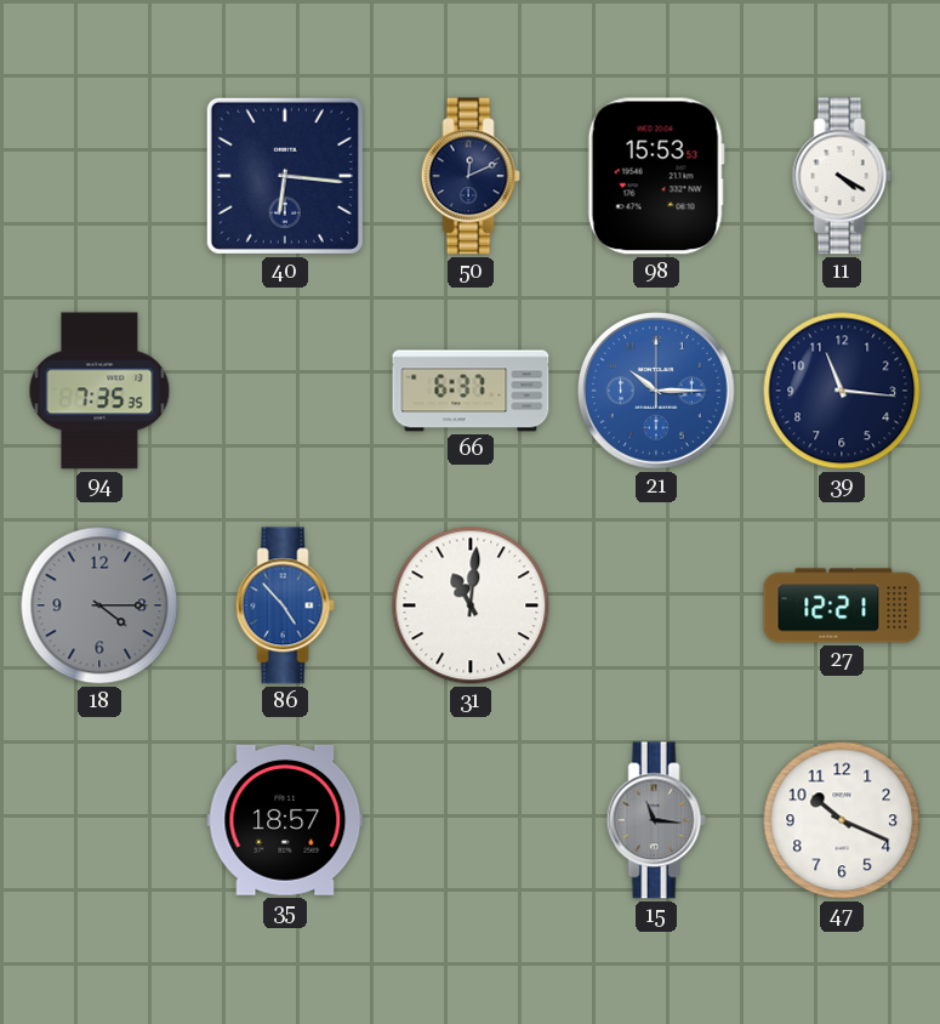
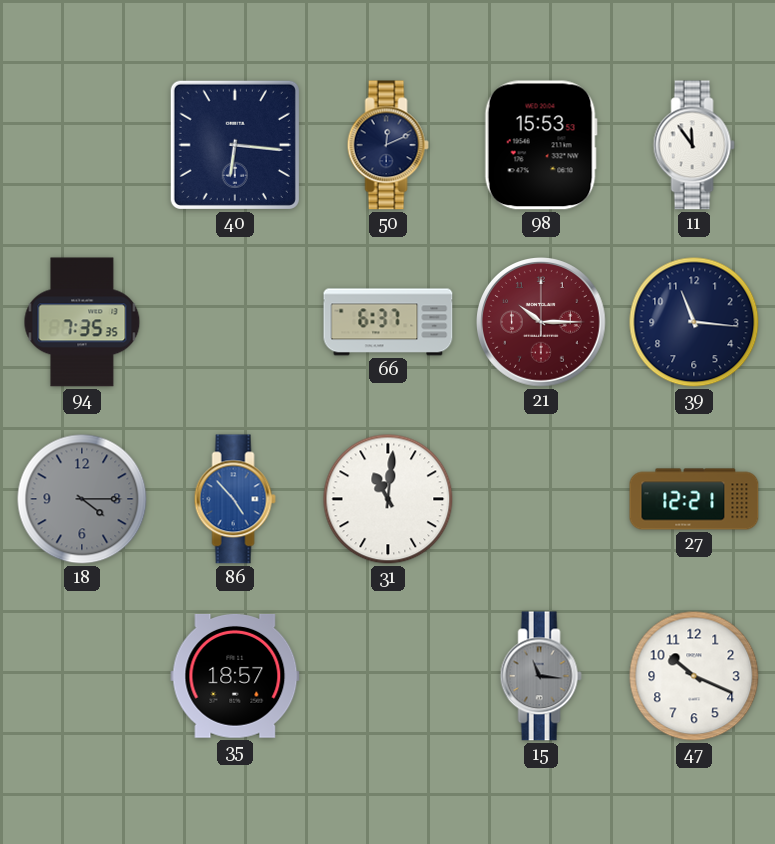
11: 4:20 -> 11:54
21 dial: blue -> burgundy
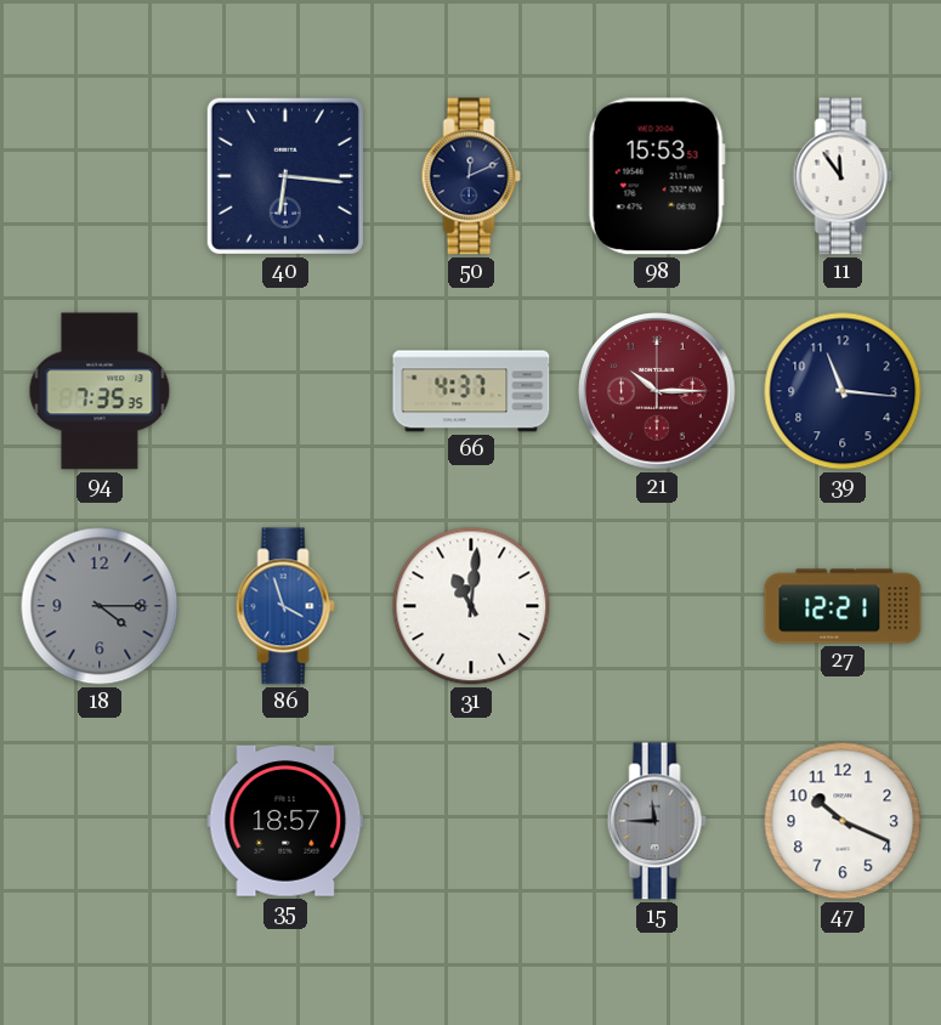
66: 6:37 -> 4:37
86: 4:53 -> 3:57
15: 11:16 -> 11:45
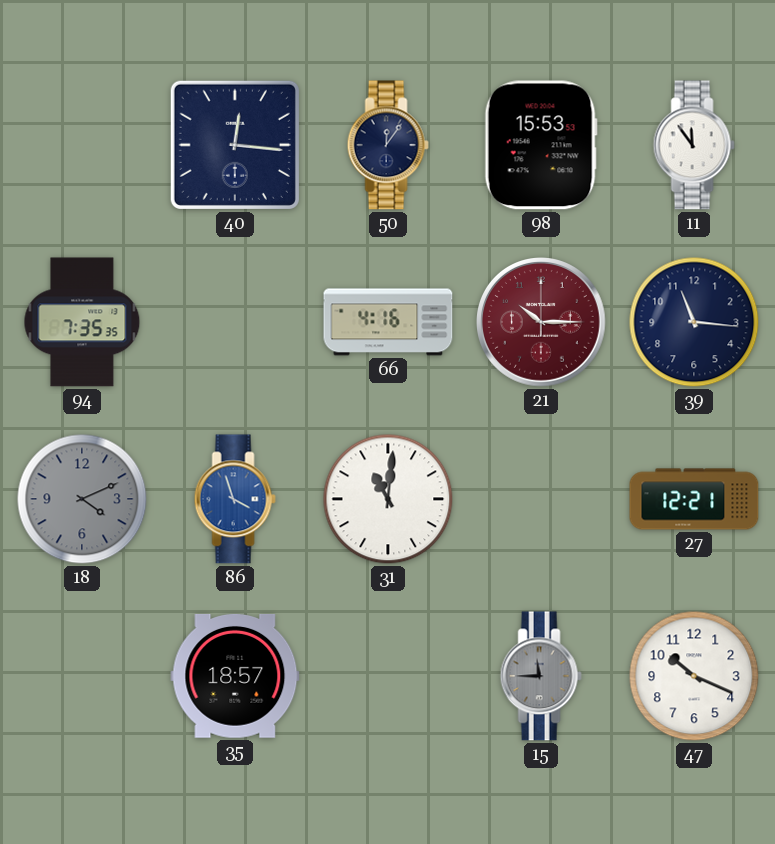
40: 6:16 -> 12:16
50: 12:11 -> 12:06
66: 4:37 -> 4:16
18: 4:15 -> 4:11
